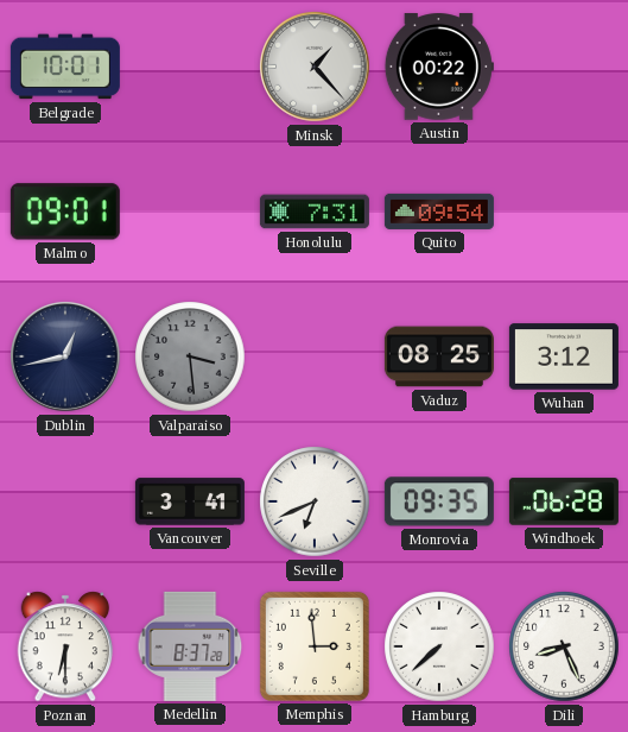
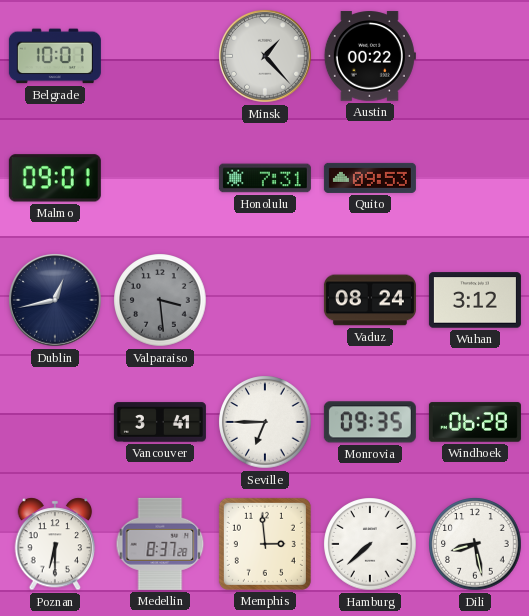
Quito: 09:54 -> 09:53
Vaduz: 08:25 -> 08:24
Seville: 6:41 -> 6:45
Dili: 8:26 -> 8:28
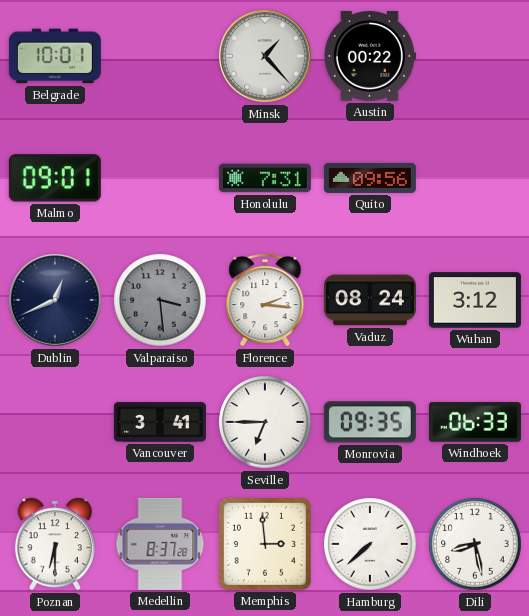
Quito: 09:53 -> 09:56
Dublin: 12:43 -> 12:41
Florence: none -> 2:16
Windhoek: 06:28 -> 06:33
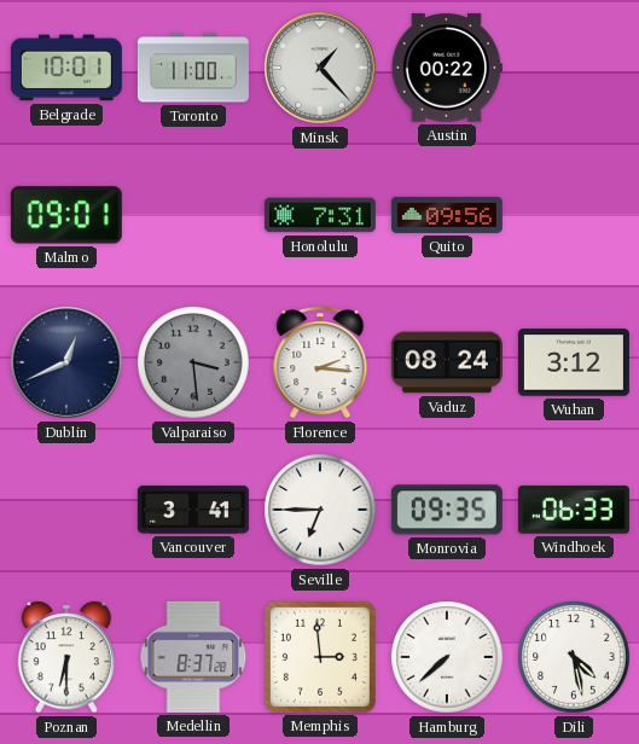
Toronto: none -> 11:00
Dili: 8:28 -> 4:28
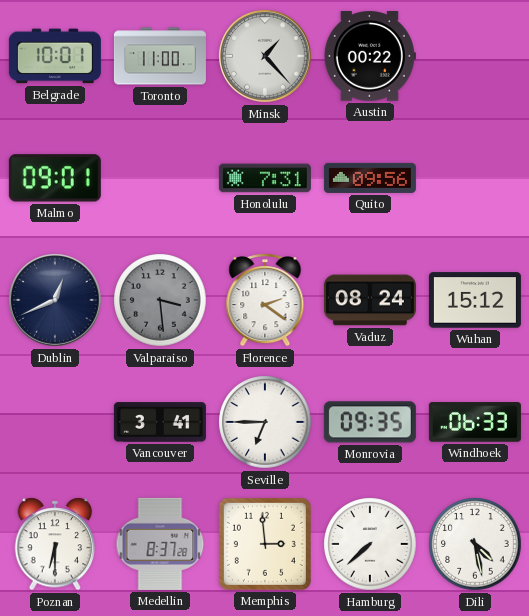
Florence: 2:16 -> 2:21
Wuhan: 3:12 -> 15:12
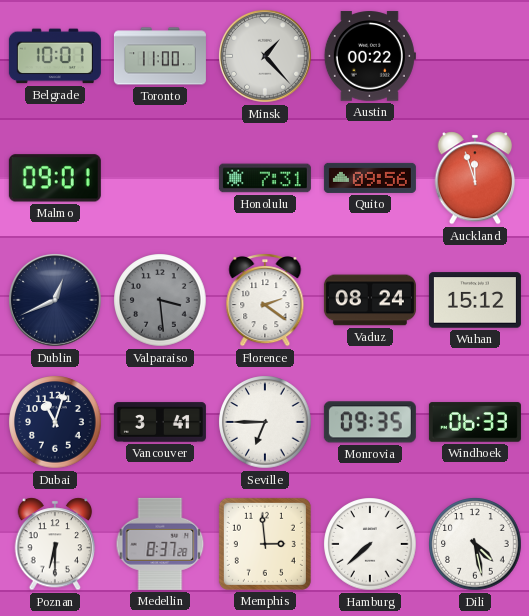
Auckland: none -> 11:57
Dubai: none -> 11:03
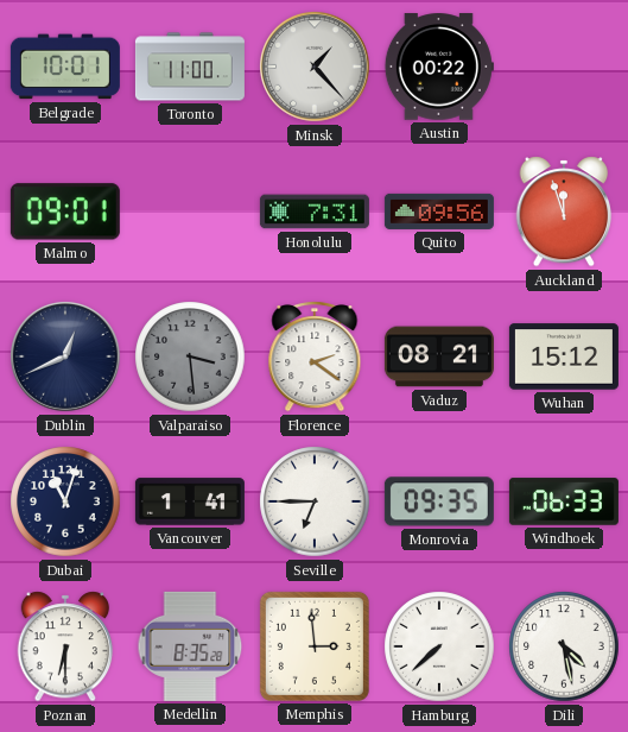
Vaduz: 08:24 -> 08:21
Vancouver: 3:41 -> 1:41
Medellin: 8:37 -> 8:35
